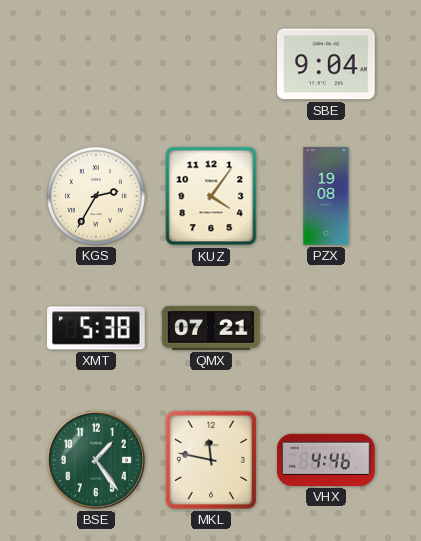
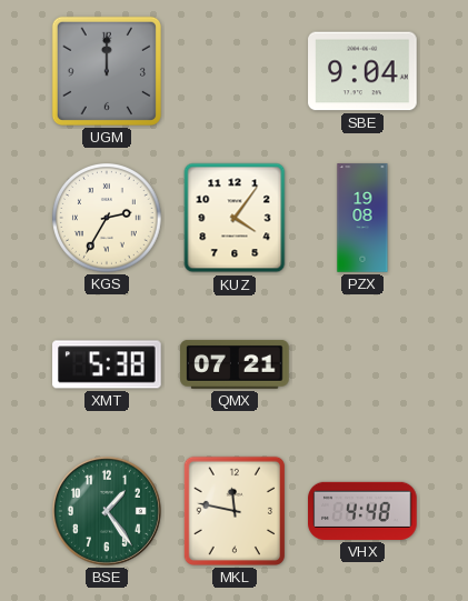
UGM: none -> 12:00
VHX: 4:46 -> 4:48
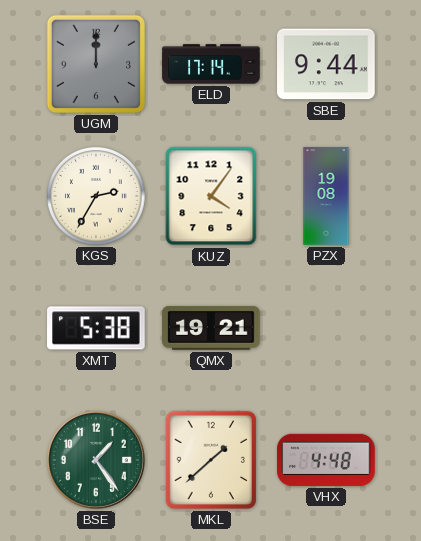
ELD: none -> 17:14
SBE: 9:04 -> 9:44
QMX: 07:21 -> 19:21
MKL: 11:47 -> 1:38
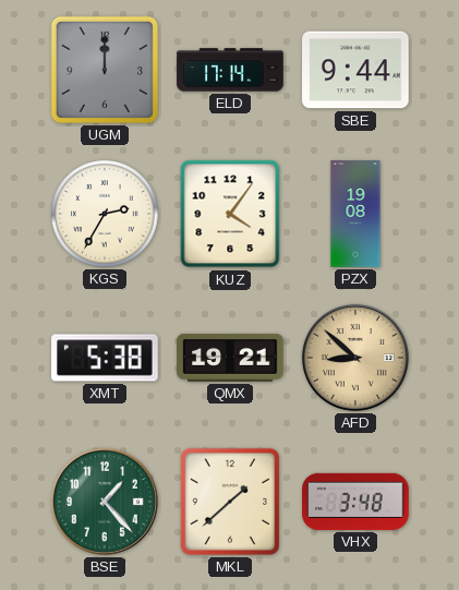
AFD: none -> 8:52
BSE: 1:24 -> 1:23
VHX: 4:48 -> 3:48
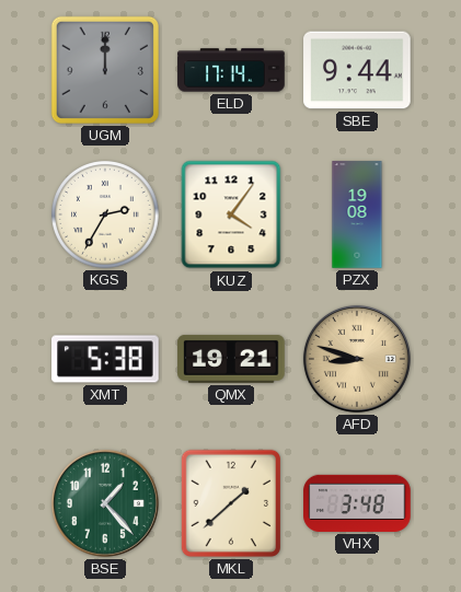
AFD: 8:52 -> 8:48
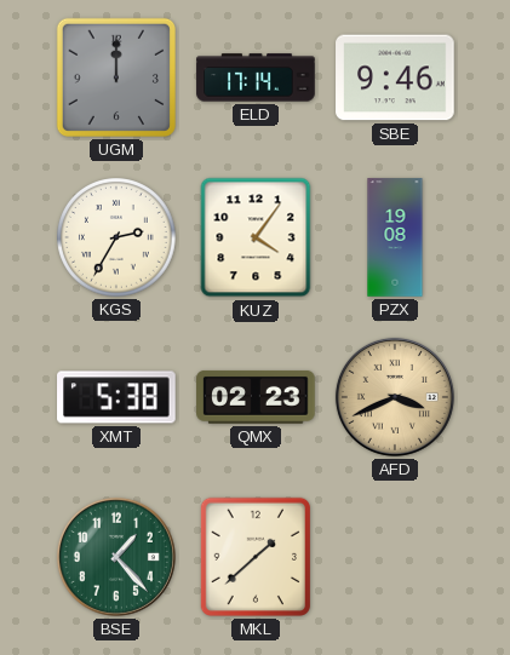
SBE: 9:44 -> 9:46
QMX: 19:21 -> 02:23
AFD: 8:48 -> 3:41
VHX: 3:48 -> none
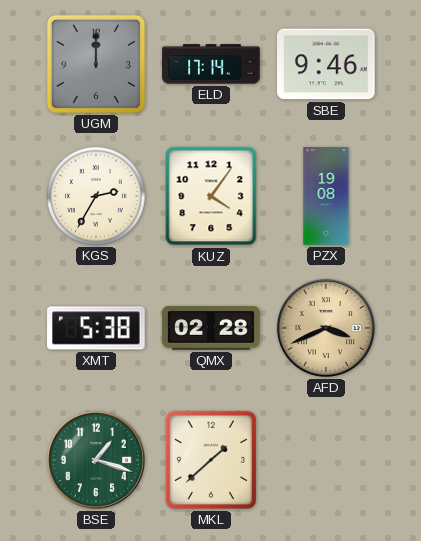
QMX: 02:23 -> 02:28
BSE: 1:23 -> 1:18
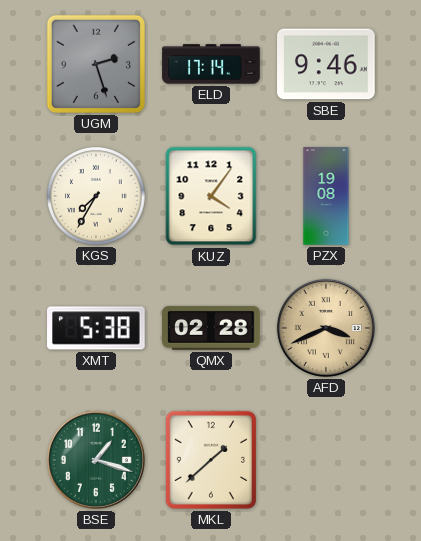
UGM: 12:00 -> 2:27
KGS: 2:35 -> 7:35
